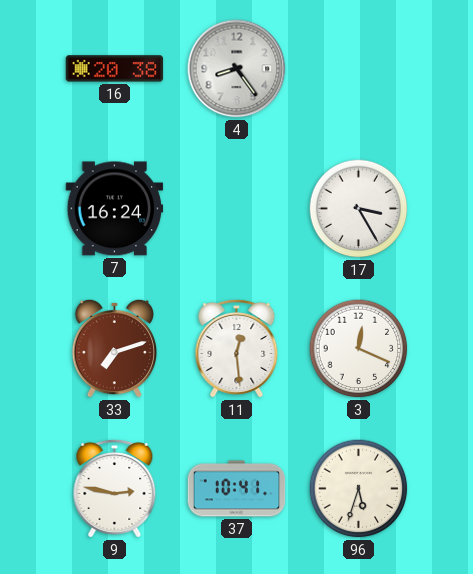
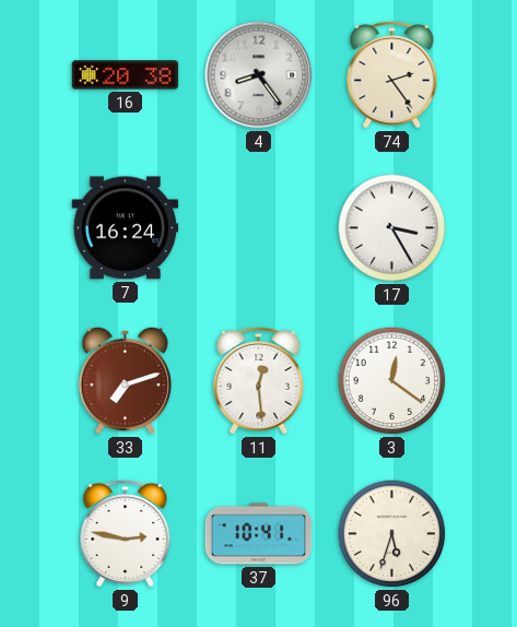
74: none -> 2:24
3: 12:19 -> 12:21
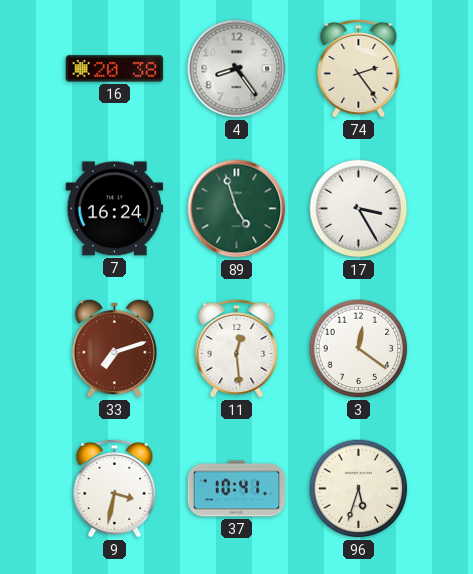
89: none -> 4:57
9: 2:47 -> 3:32
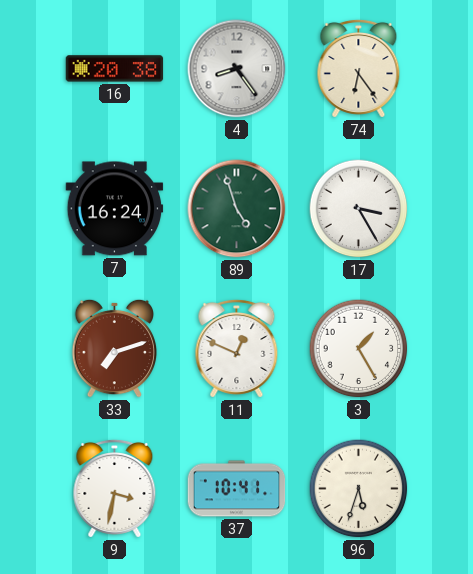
74: 2:24 -> 6:24
11: 12:29 -> 12:49
3: 12:21 -> 1:25
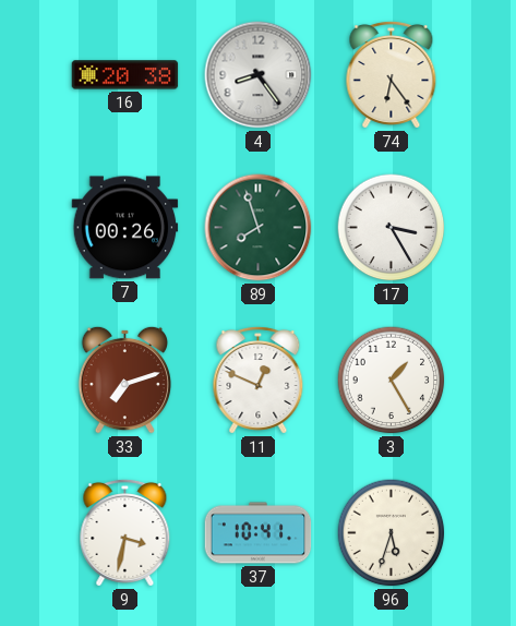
7: 16:24 -> 00:26
89: 4:57 -> 7:57
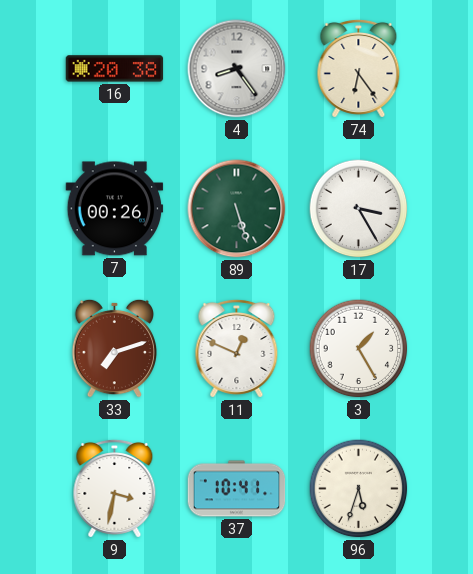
89: 7:57 -> 5:27
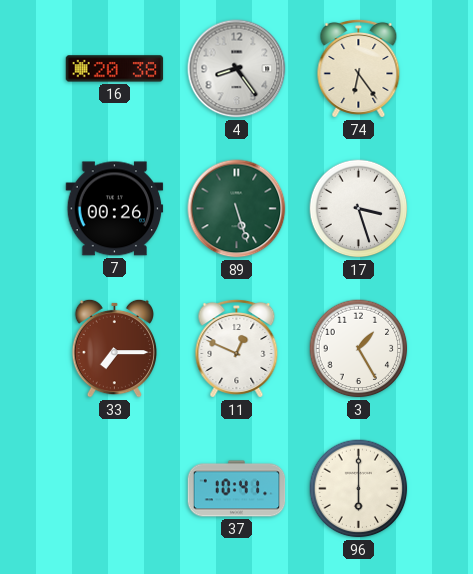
17: 3:25 -> 3:27
33: 7:12 -> 7:15
9: 3:32 -> none
96: 5:33 -> 6:00
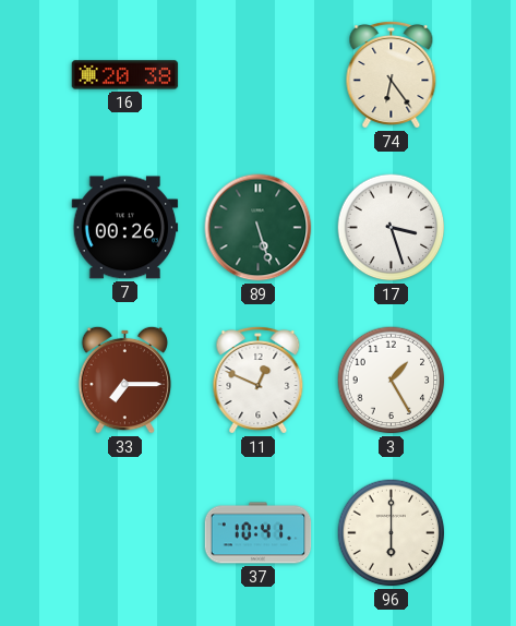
4: 8:24 -> none
